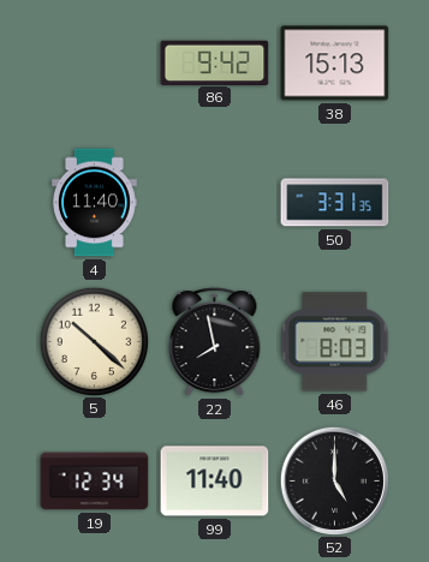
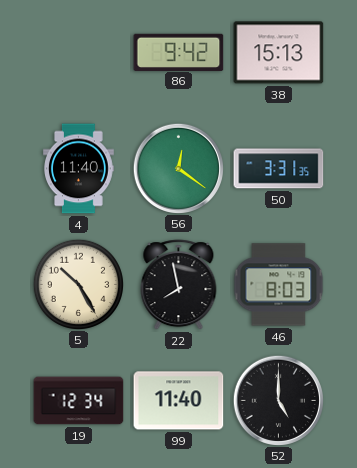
56: none -> 12:21
5: 10:22 -> 10:25
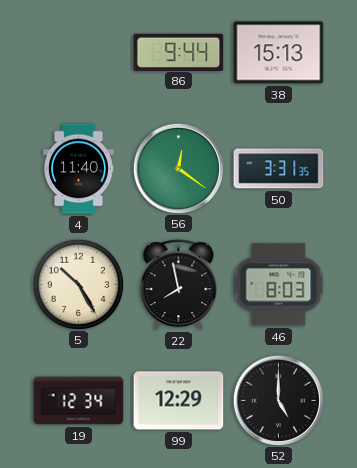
86: 9:42 -> 9:44
99: 11:40 -> 12:29
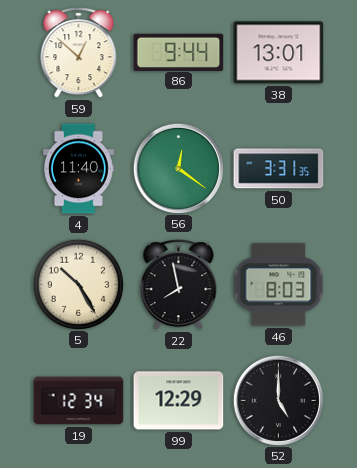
59: none -> 12:52
38: 15:13 -> 13:01
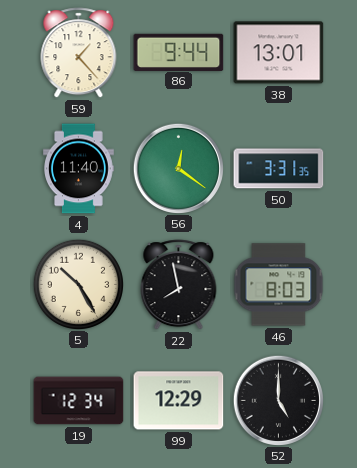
59: 12:52 -> 1:23
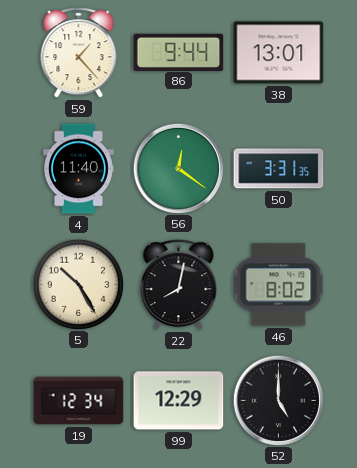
22: 7:58 -> 8:02
46: 8:03 -> 8:02
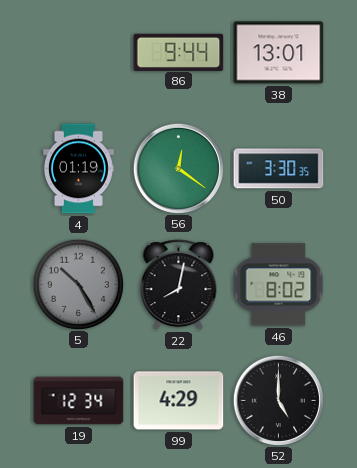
59: 1:23 -> none
4: 11:40 -> 01:19
50: 3:31 -> 3:30
5 dial: cream -> grey
99: 12:29 -> 4:29
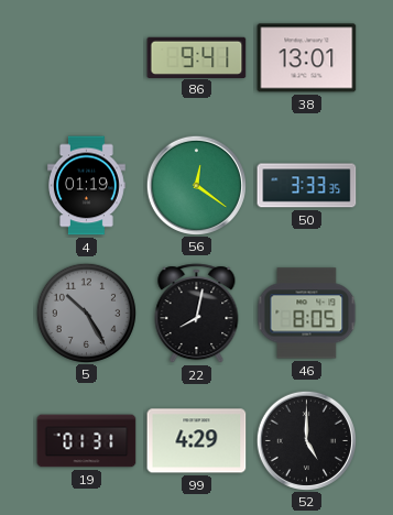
86: 9:44 -> 9:41
50: 3:30 -> 3:33
46: 8:02 -> 8:05
19: 12:34 -> 01:31
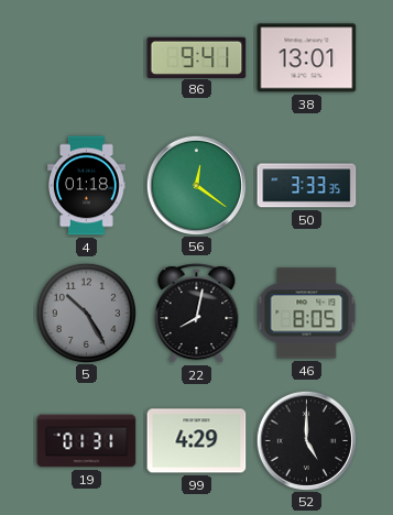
4: 01:19 -> 01:18
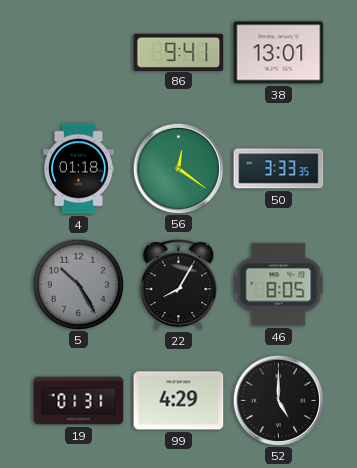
22: 8:02 -> 8:05
